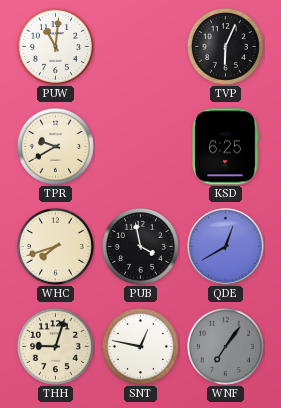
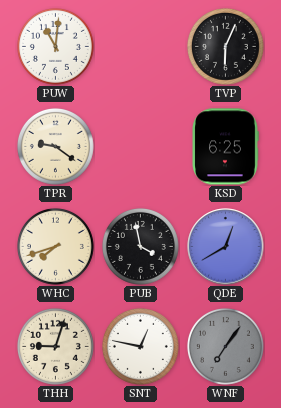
TPR: 9:40 -> 9:21
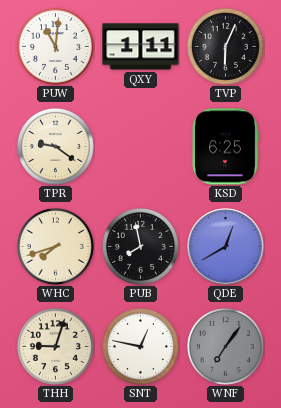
QXY: none -> 1:11
PUB: 3:58 -> 7:58
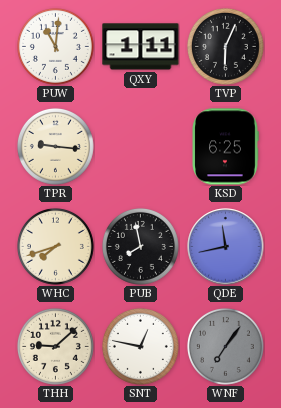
TPR: 9:21 -> 9:16
QDE: 12:40 -> 11:43
THH: 9:03 -> 9:08
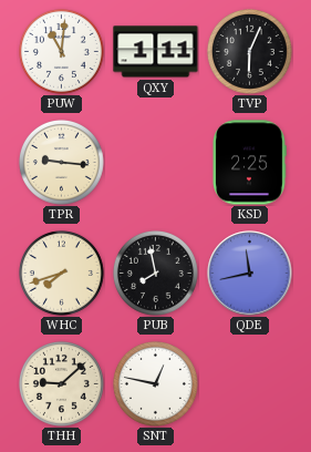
KSD: 6:25 -> 2:25
WNF: 7:06 -> none
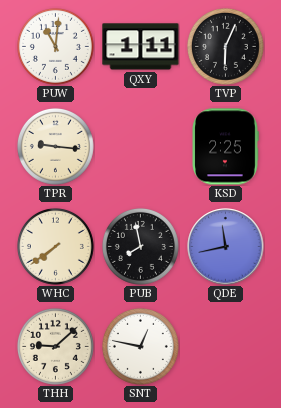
WHC: 7:42 -> 7:39
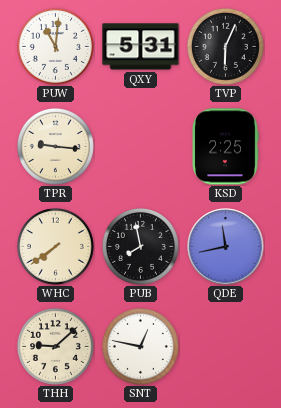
QXY: 1:11 -> 5:31
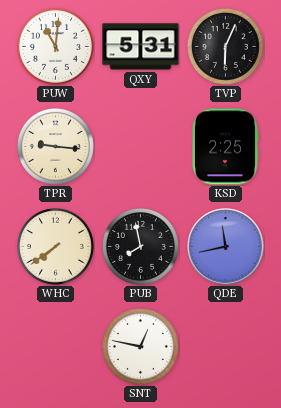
THH: 9:08 -> none
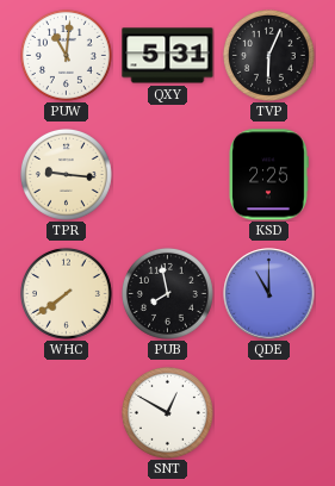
QDE: 11:43 -> 11:00
SNT: 12:47 -> 12:50
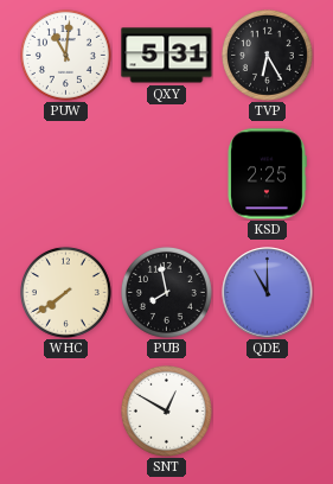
TVP: 6:04 -> 6:25
TPR: 9:16 -> none
